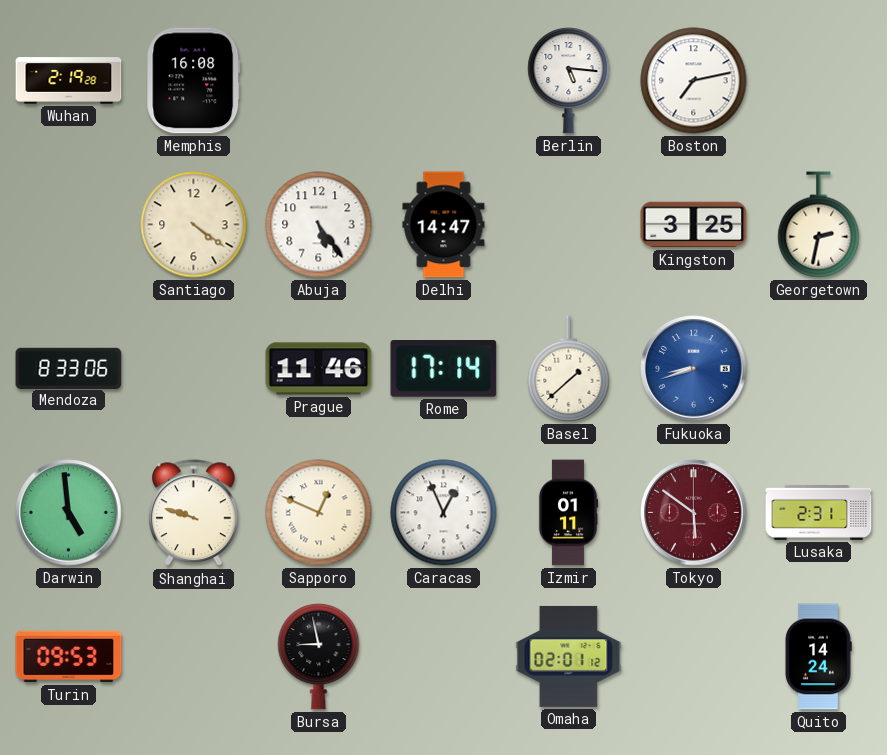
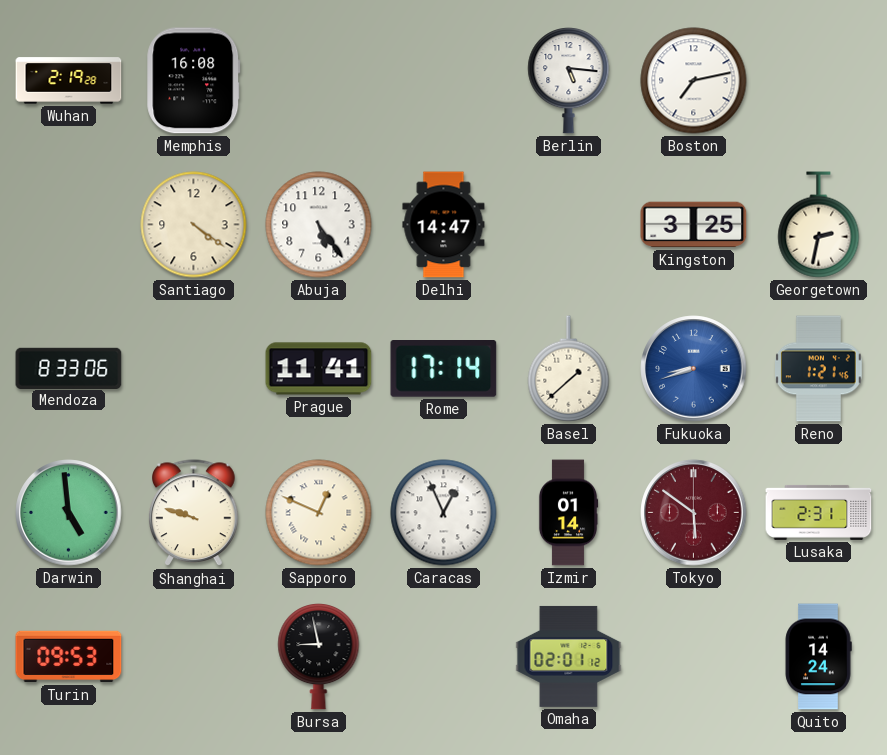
Prague: 11:46 -> 11:41
Reno: none -> 1:21
Izmir: 01:11 -> 01:14
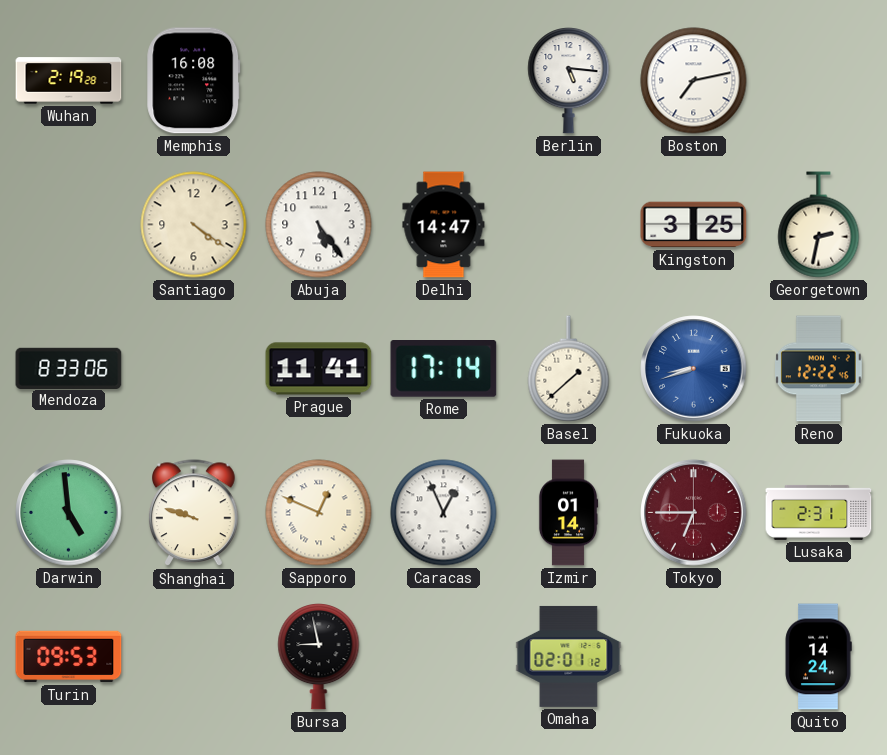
Reno: 1:21 -> 12:22
Tokyo: 5:51 -> 6:45
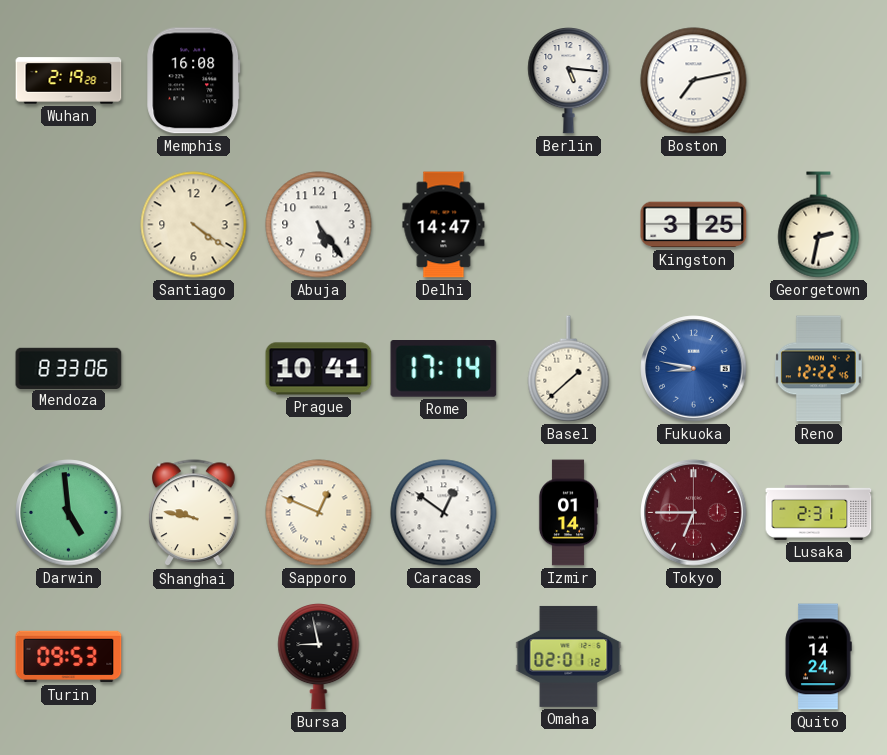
Prague: 11:41 -> 10:41
Fukuoka: 8:42 -> 8:47
Shanghai: 9:48 -> 9:47
Caracas: 12:56 -> 12:51
